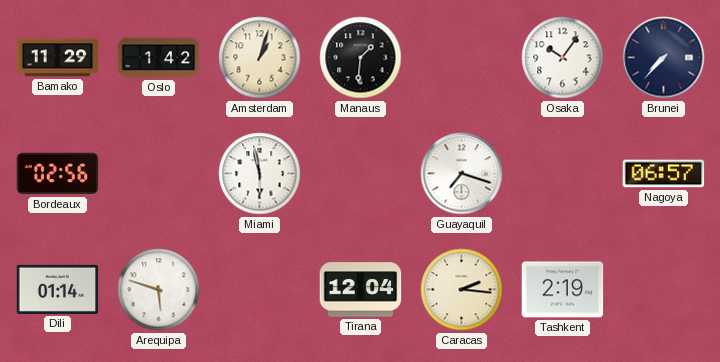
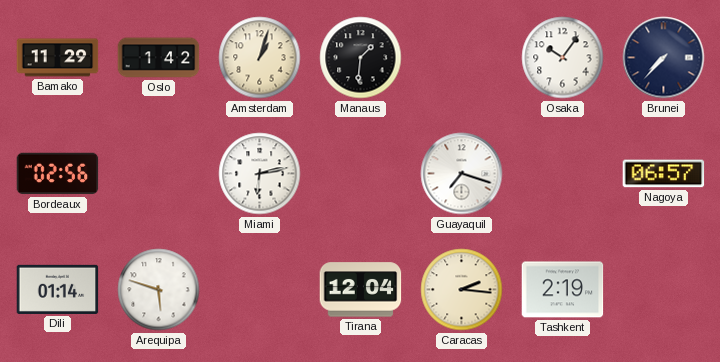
Miami: 5:58 -> 6:13
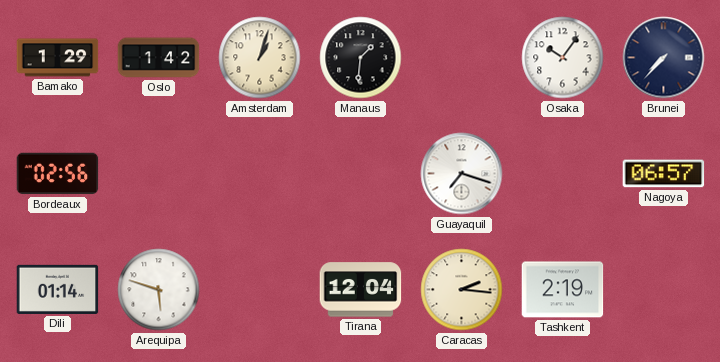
Bamako: 11:29 -> 1:29
Miami: 6:13 -> none
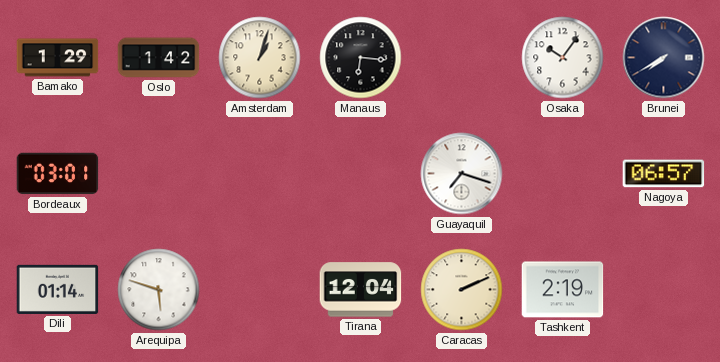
Manaus: 1:31 -> 6:16
Brunei: 7:37 -> 7:40
Bordeaux: 02:56 -> 03:01
Caracas: 2:16 -> 2:11
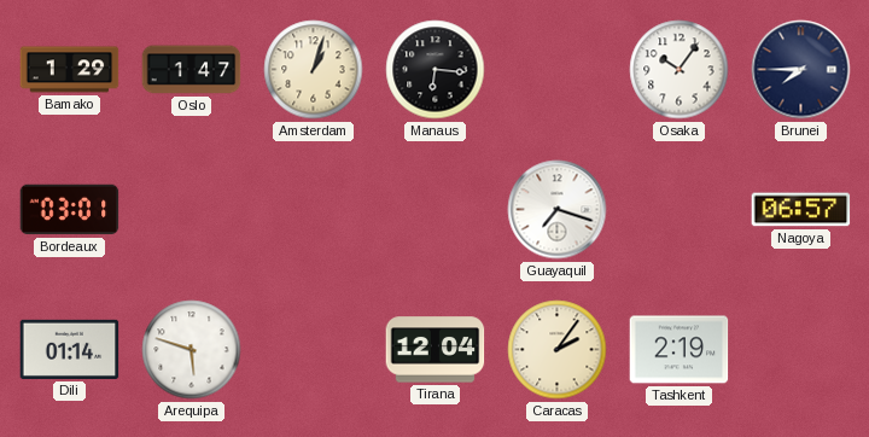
Oslo: 1:42 -> 1:47
Brunei: 7:40 -> 7:45
Caracas: 2:11 -> 2:06
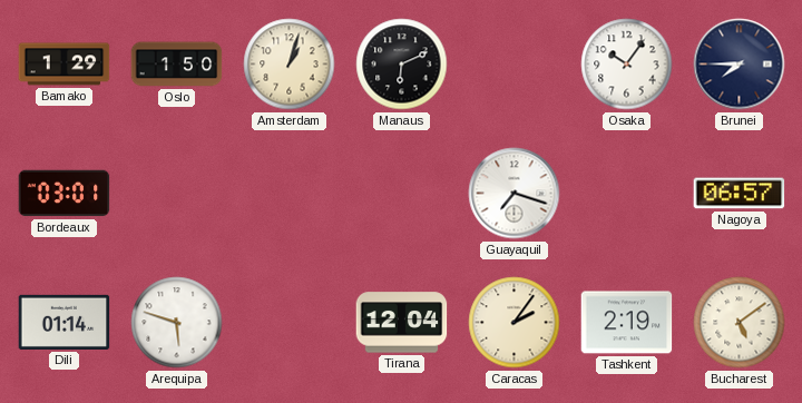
Oslo: 1:47 -> 1:50
Manaus: 6:16 -> 6:11
Bucharest: none -> 5:09
